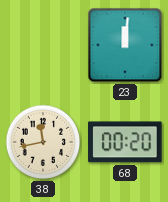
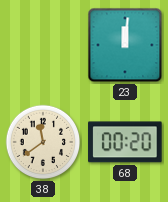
38: 11:43 -> 11:39
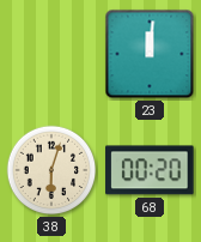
38: 11:39 -> 6:03
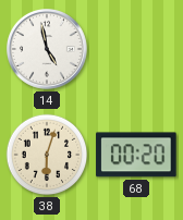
14: none -> 4:58
23: 12:01 -> none
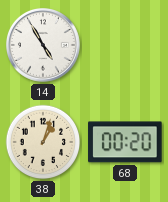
14: 4:58 -> 4:55
38: 6:03 -> 1:03
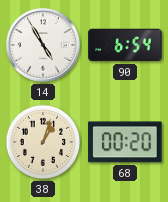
90: none -> 6:54
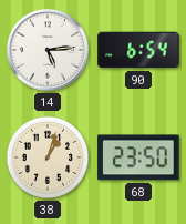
14: 4:55 -> 5:14
68: 00:20 -> 23:50
